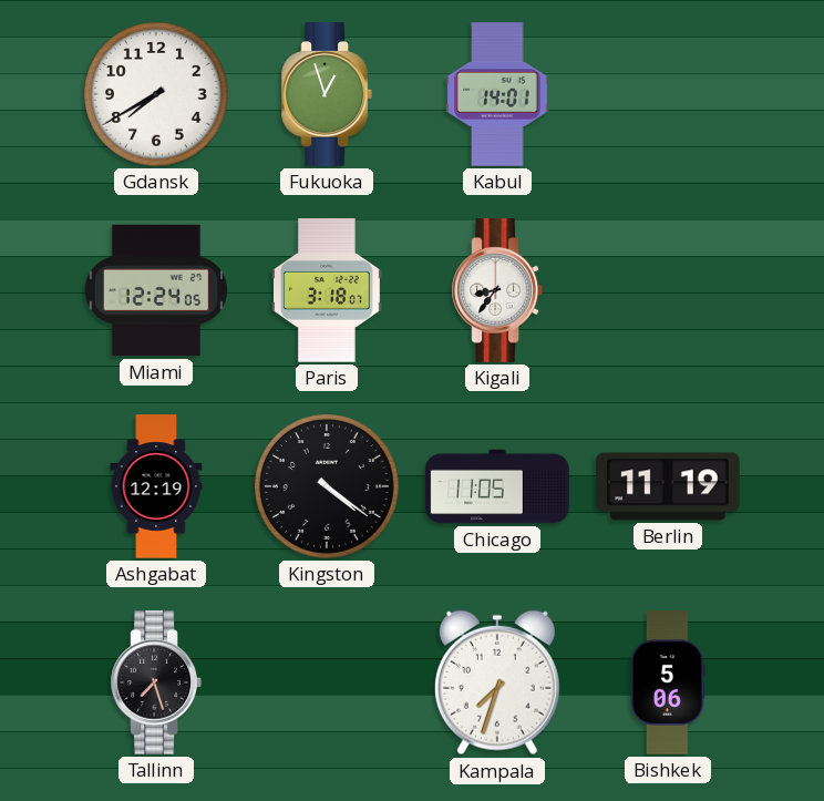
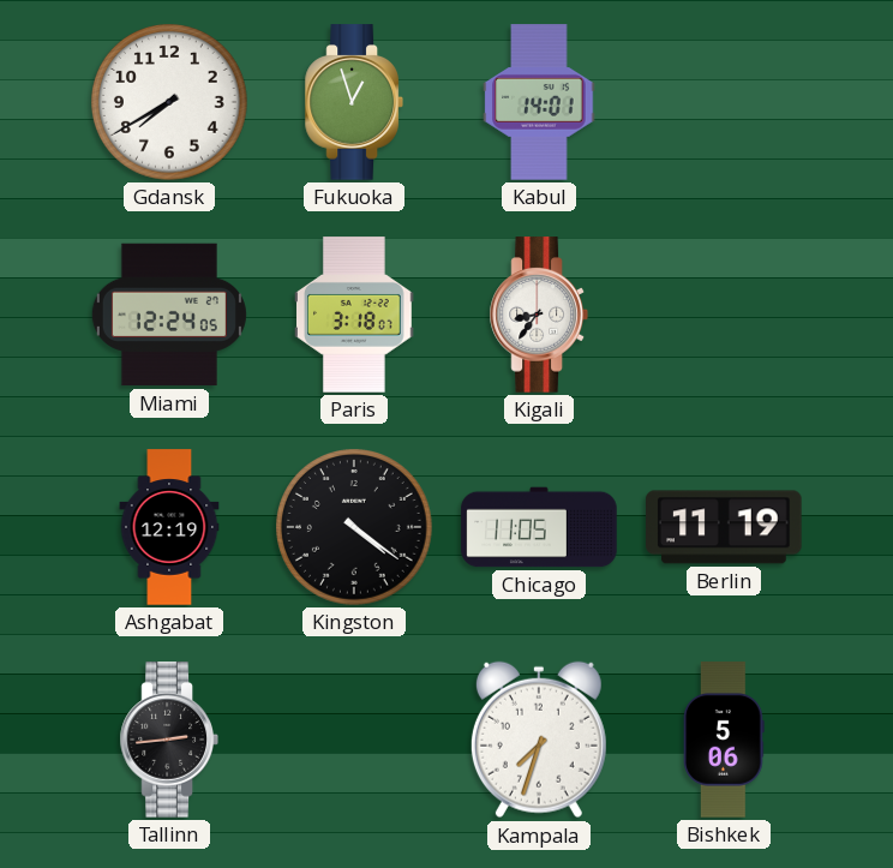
Tallinn: 7:27 -> 2:44
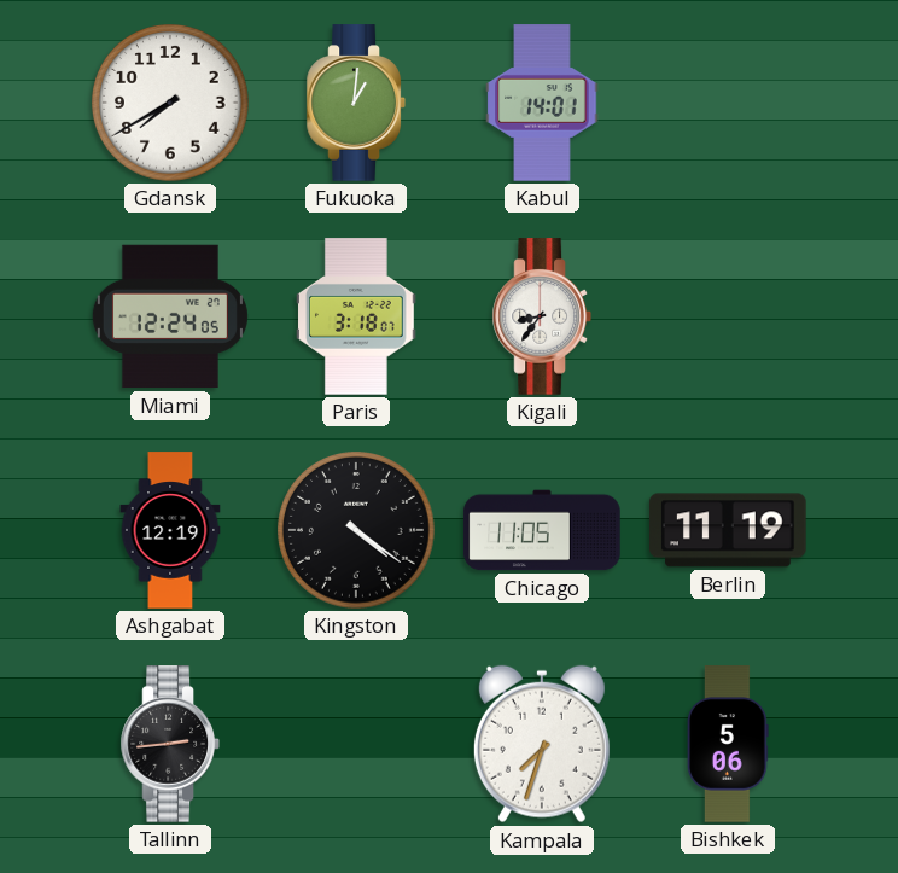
Fukuoka: 12:57 -> 1:01
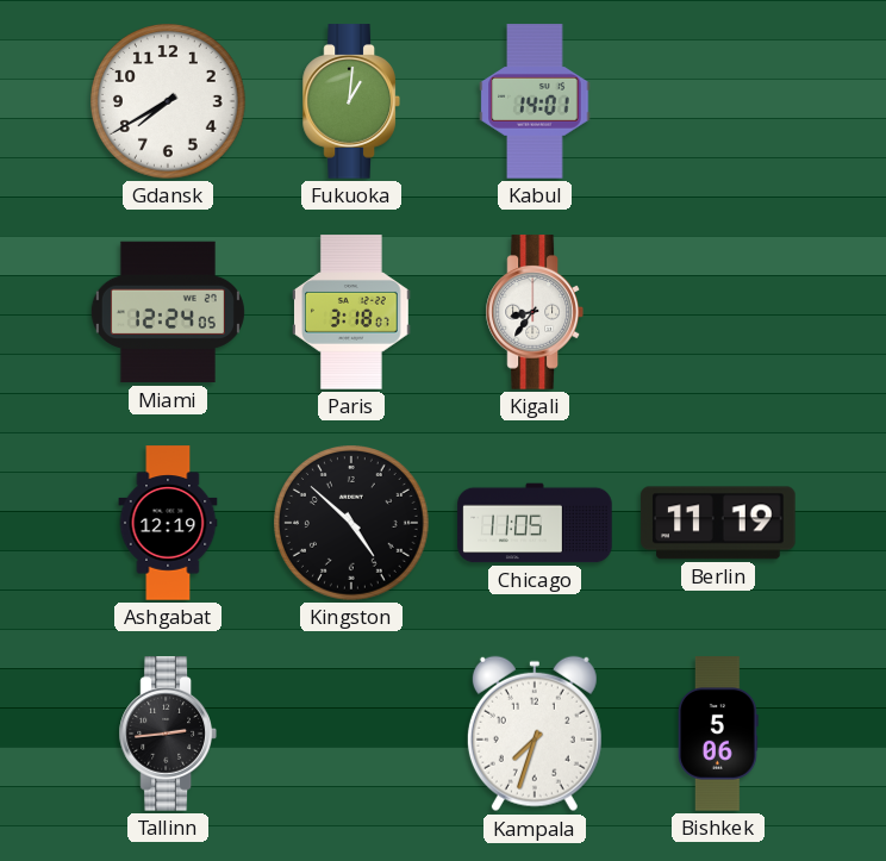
Kingston: 4:21 -> 4:52
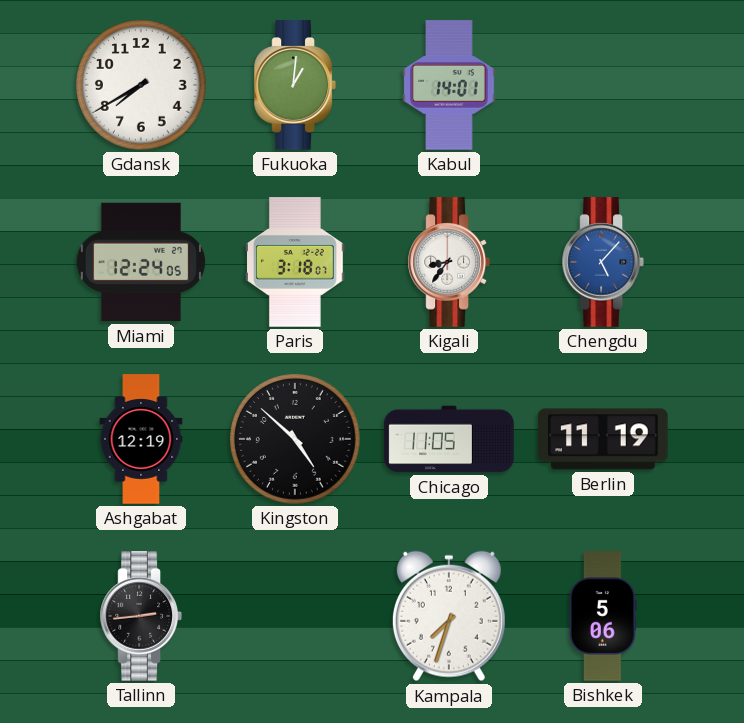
Chengdu: none -> 5:07
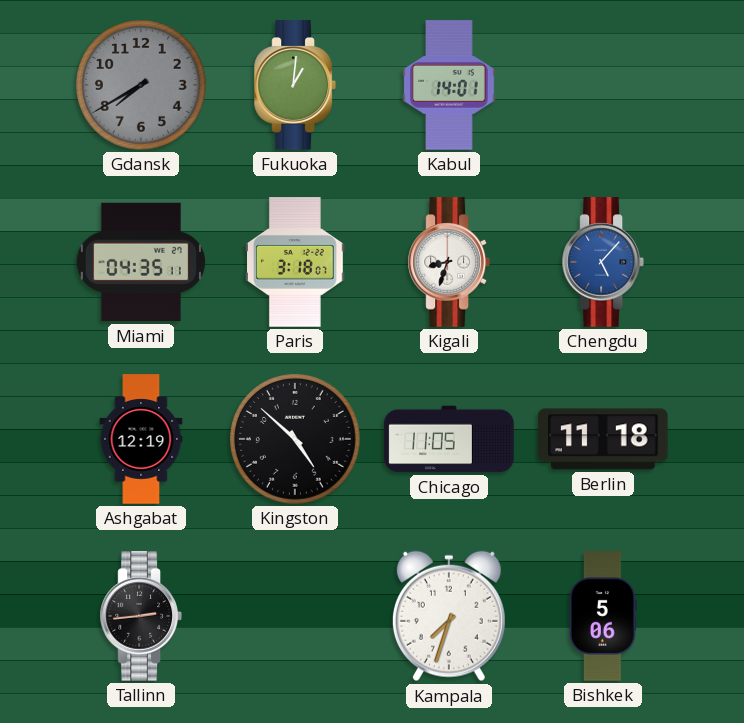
Gdansk dial: white -> grey
Miami: 12:24 -> 04:35
Kigali: 8:36 -> 8:33
Berlin: 11:19 -> 11:18
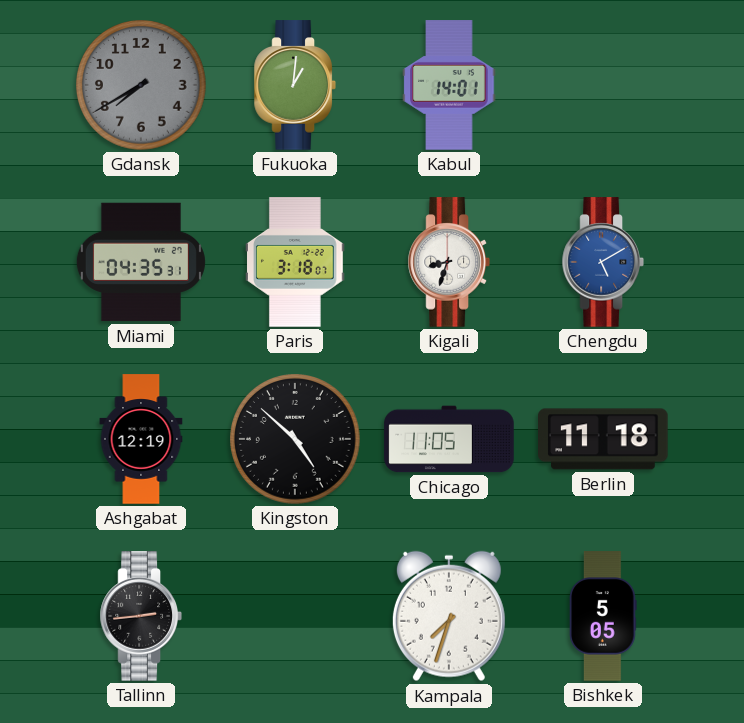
Miami: 04:35:11 -> 04:35:31
Chengdu: 5:07 -> 5:10
Bishkek: 5:06 -> 5:05
